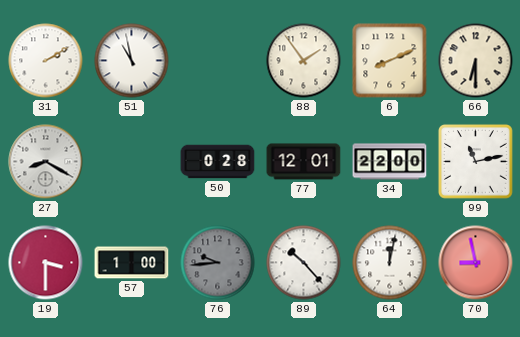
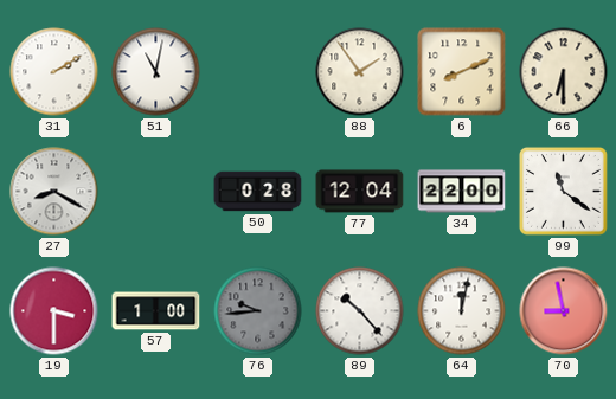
51: 10:58 -> 11:02
77: 12:01 -> 12:04
99: 11:13 -> 11:21
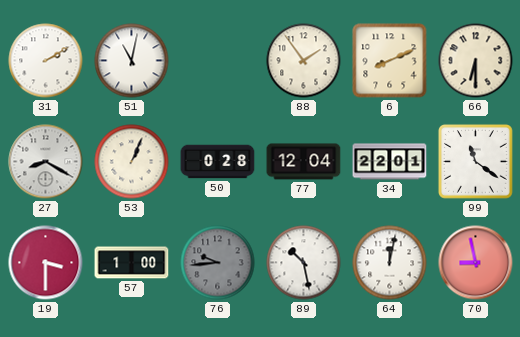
53: none -> 1:04
34: 22:00 -> 22:01
89: 10:23 -> 10:28
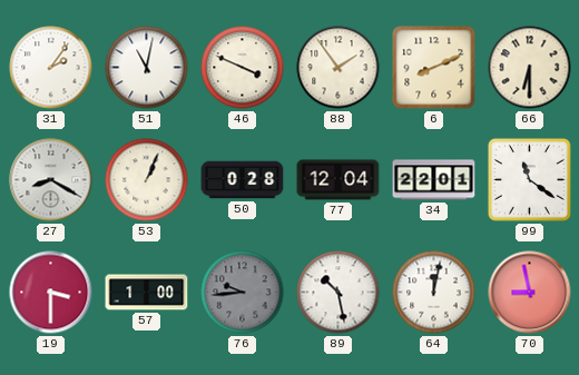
31: 2:10 -> 2:06
46: none -> 3:49
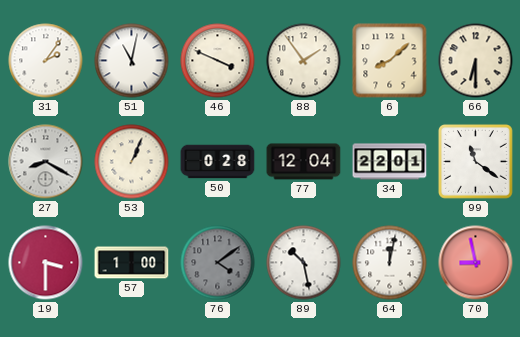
6: 8:11 -> 8:08
76: 9:44 -> 4:09
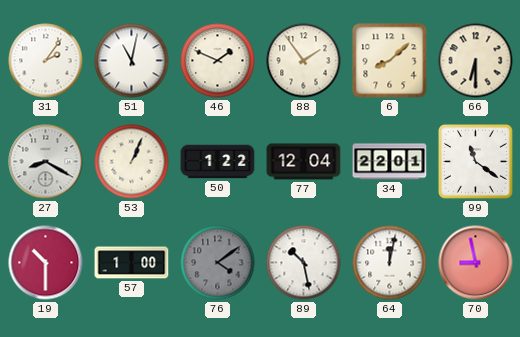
46: 3:49 -> 1:49
50: 0:28 -> 1:22
19: 3:30 -> 10:30
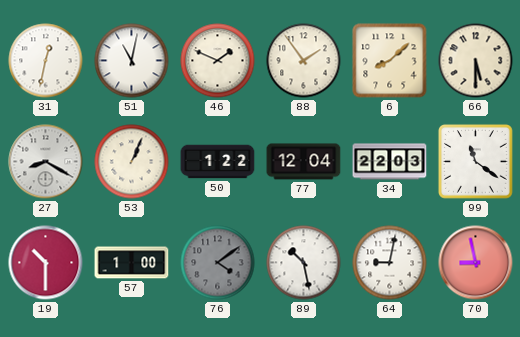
31: 2:06 -> 12:32
66: 6:30 -> 5:30
34: 22:01 -> 22:03
64: 12:02 -> 9:02
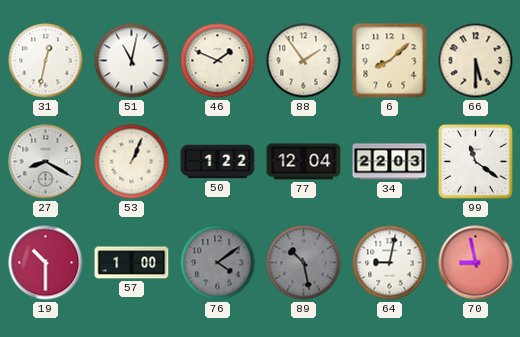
89 dial: white -> grey
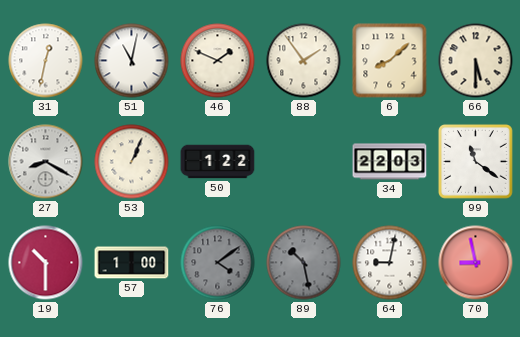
77: 12:04 -> none
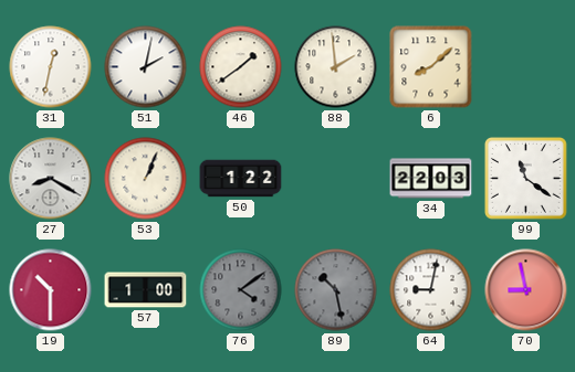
51: 11:02 -> 2:02
46: 1:49 -> 1:39
88: 1:54 -> 1:59
66: 5:30 -> none
